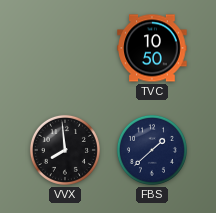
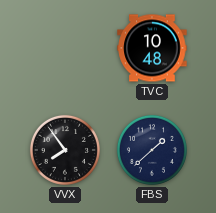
TVC: 10:50 -> 10:48
VVX: 7:59 -> 7:54
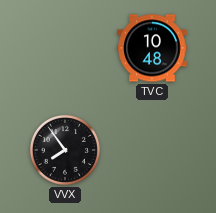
FBS: 1:38 -> none
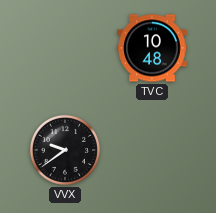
VVX: 7:54 -> 9:39
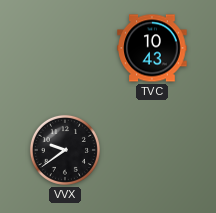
TVC: 10:48 -> 10:43
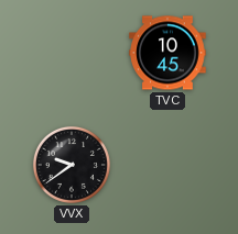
TVC: 10:43 -> 10:45
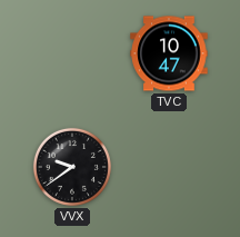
TVC: 10:45 -> 10:47
